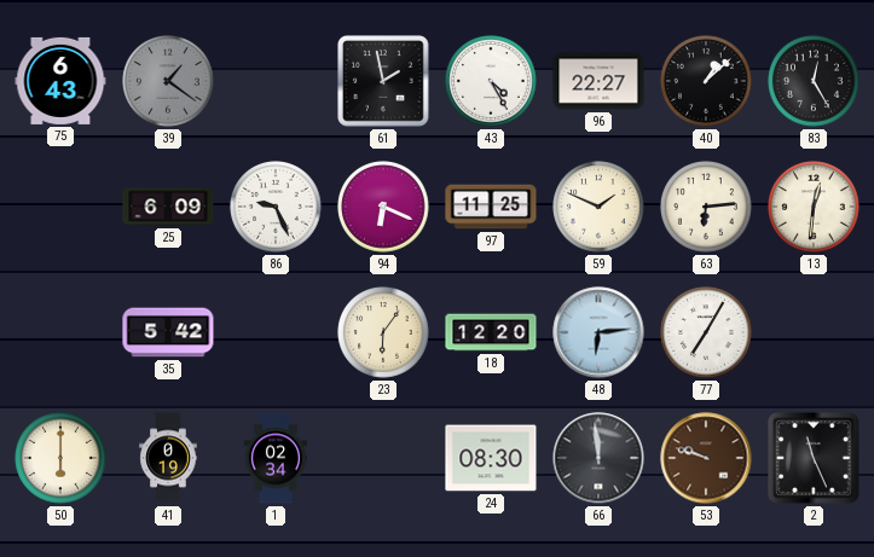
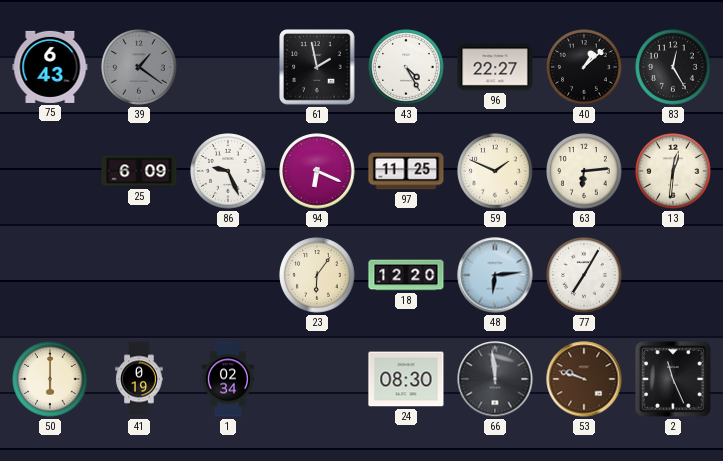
35: 5:42 -> none
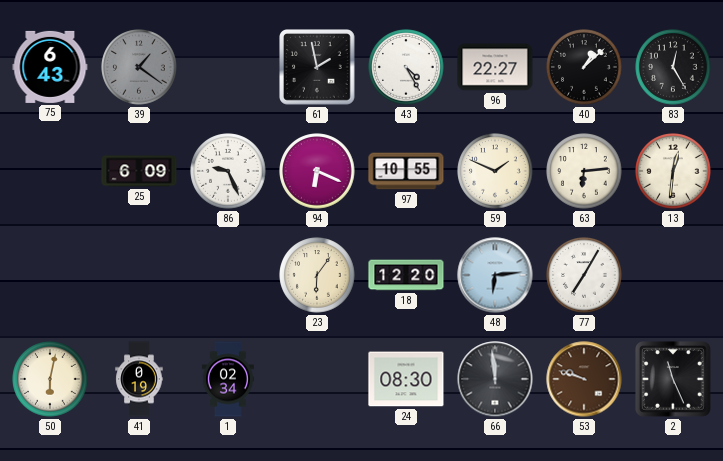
97: 11:25 -> 10:55
50: 6:00 -> 6:02
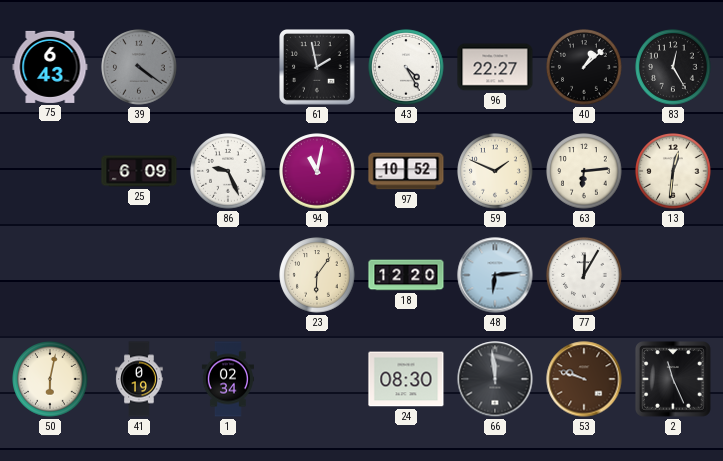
39: 1:21 -> 4:21
94: 6:19 -> 11:02
97: 10:55 -> 10:52
77: 7:05 -> 12:05
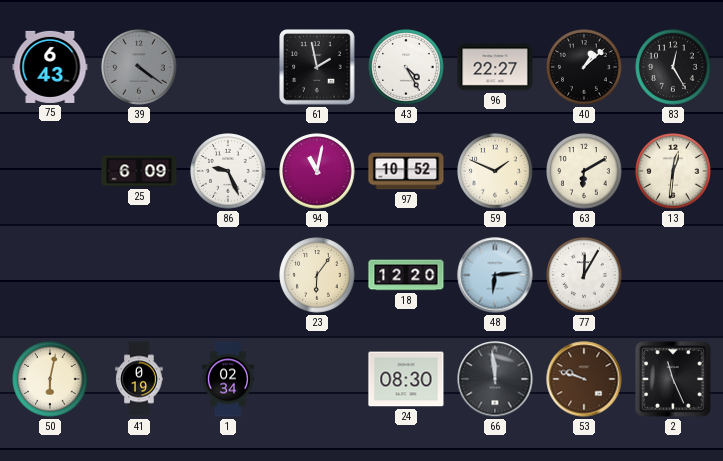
63: 6:14 -> 6:10
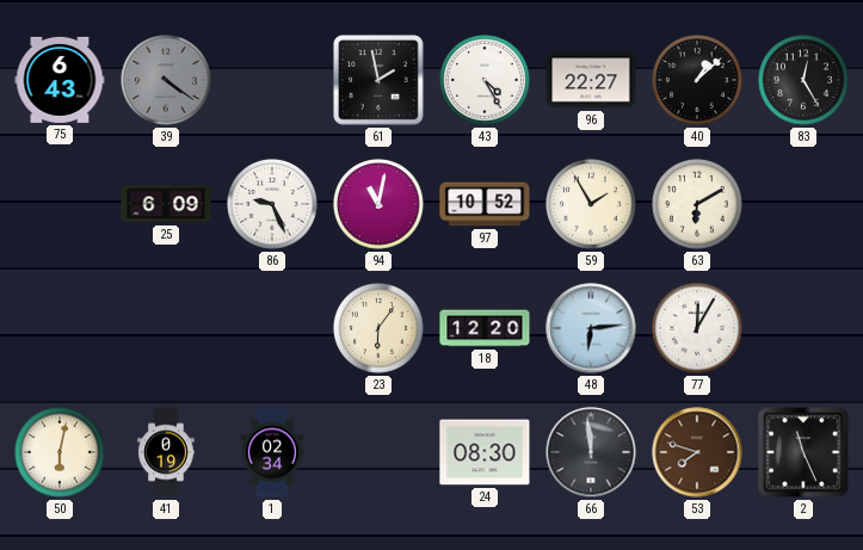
59: 1:49 -> 1:55
13: 12:31 -> none
53: 9:48 -> 7:48
